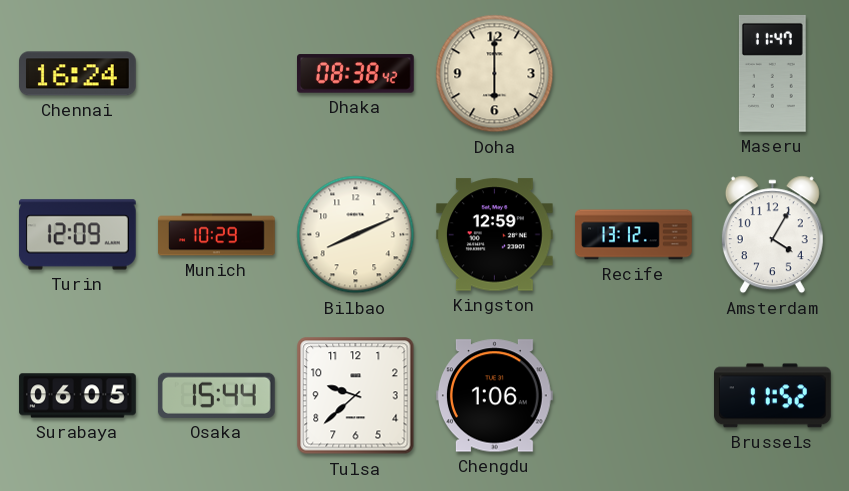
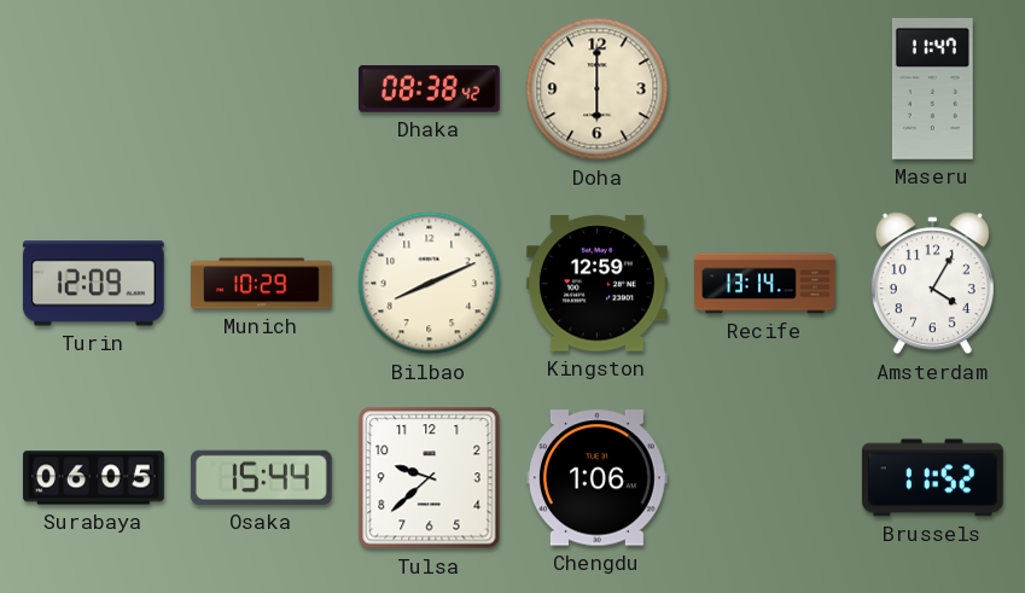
Chennai: 16:24 -> none
Recife: 13:12 -> 13:14
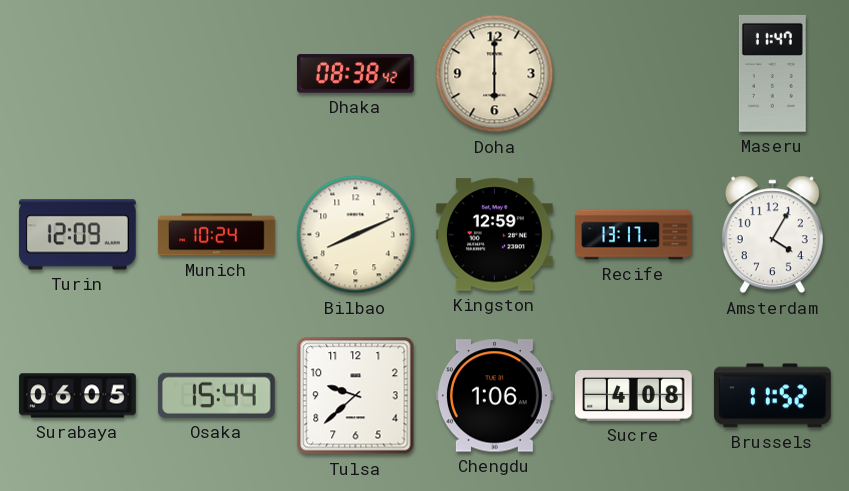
Munich: 10:29 -> 10:24
Recife: 13:14 -> 13:17
Sucre: none -> 4:08
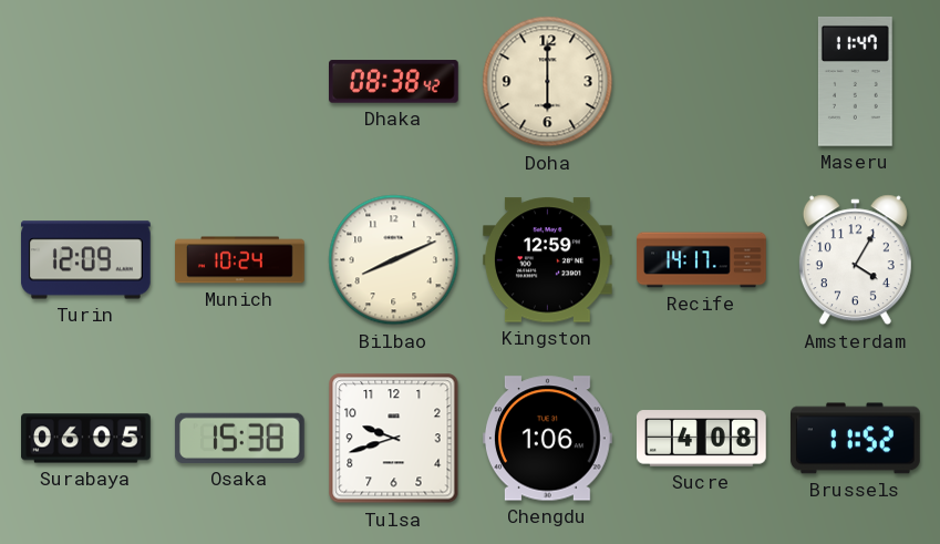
Recife: 13:17 -> 14:17
Osaka: 15:44 -> 15:38
Tulsa: 9:38 -> 9:42
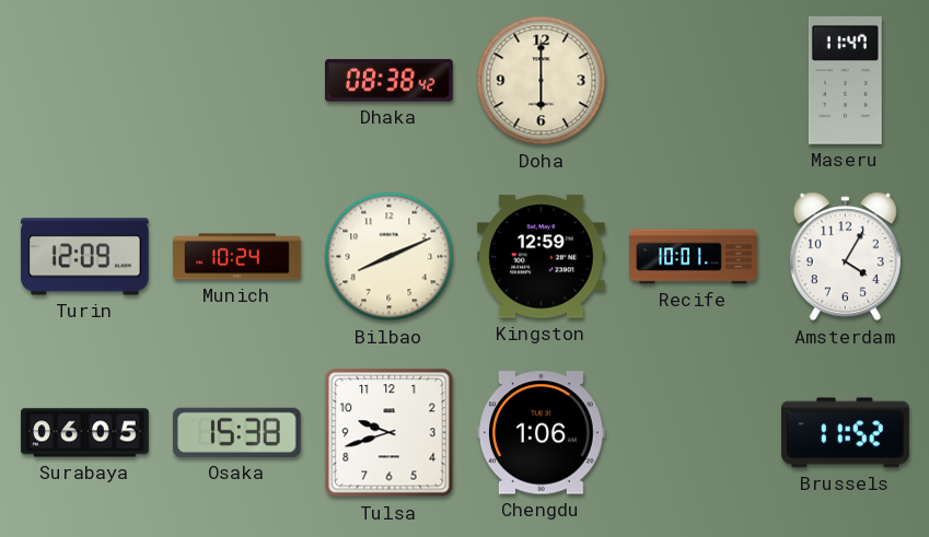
Recife: 14:17 -> 10:01
Sucre: 4:08 -> none
